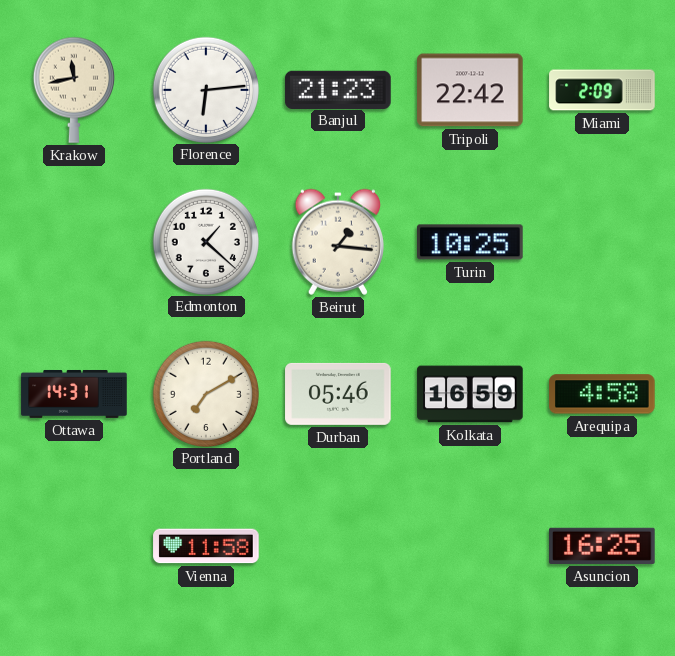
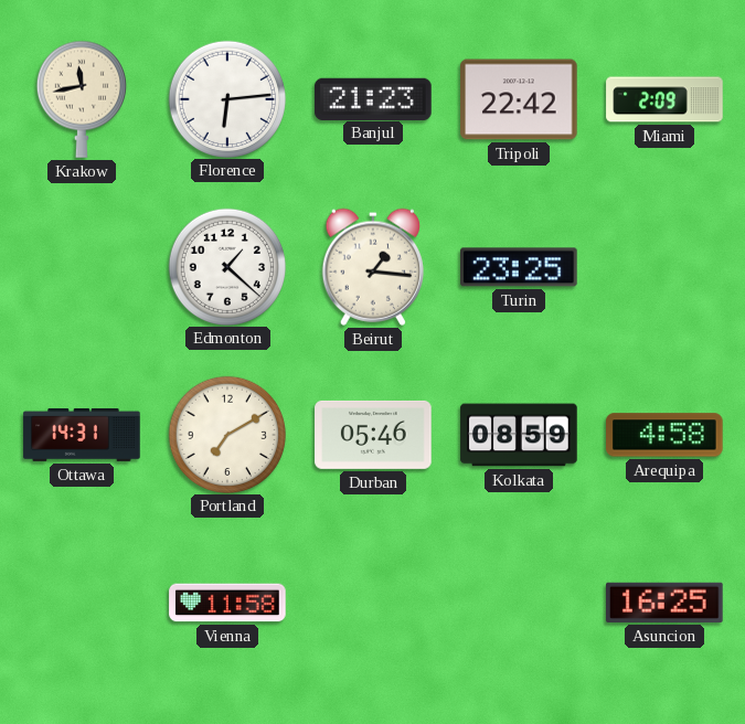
Turin: 10:25 -> 23:25
Kolkata: 16:59 -> 08:59
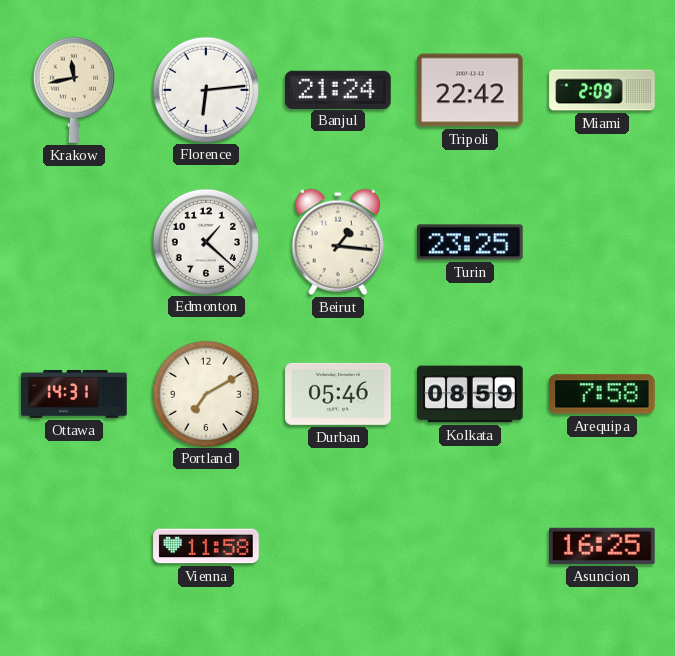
Banjul: 21:23 -> 21:24
Arequipa: 4:58 -> 7:58
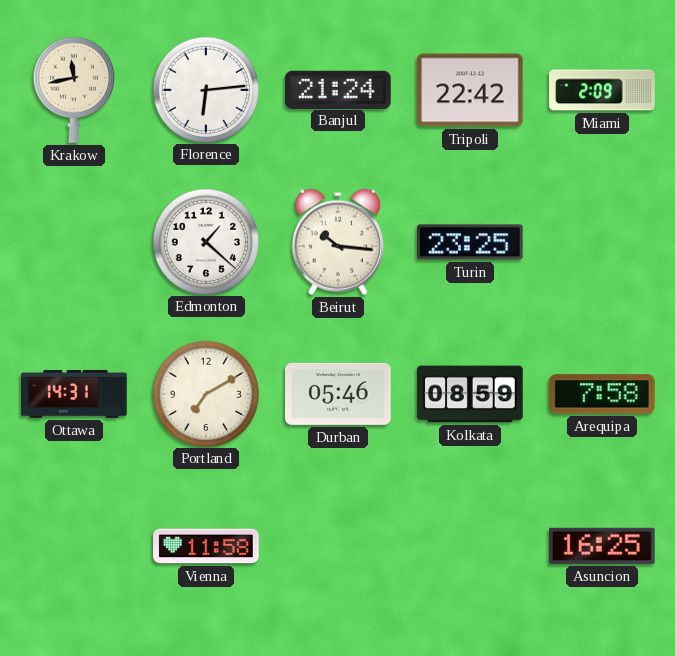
Beirut: 1:16 -> 10:16
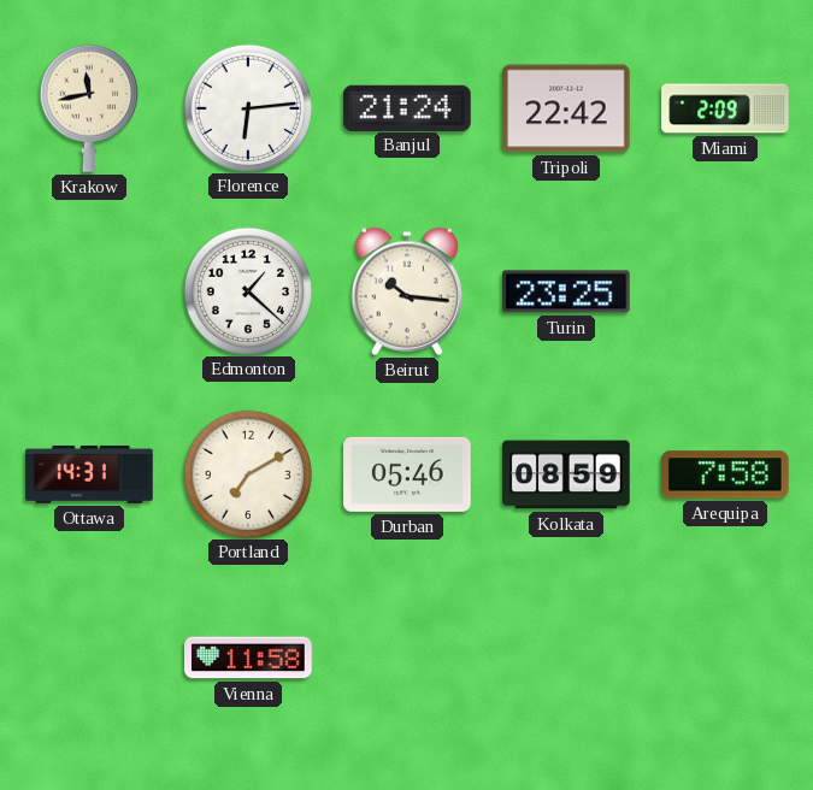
Asuncion: 16:25 -> none
